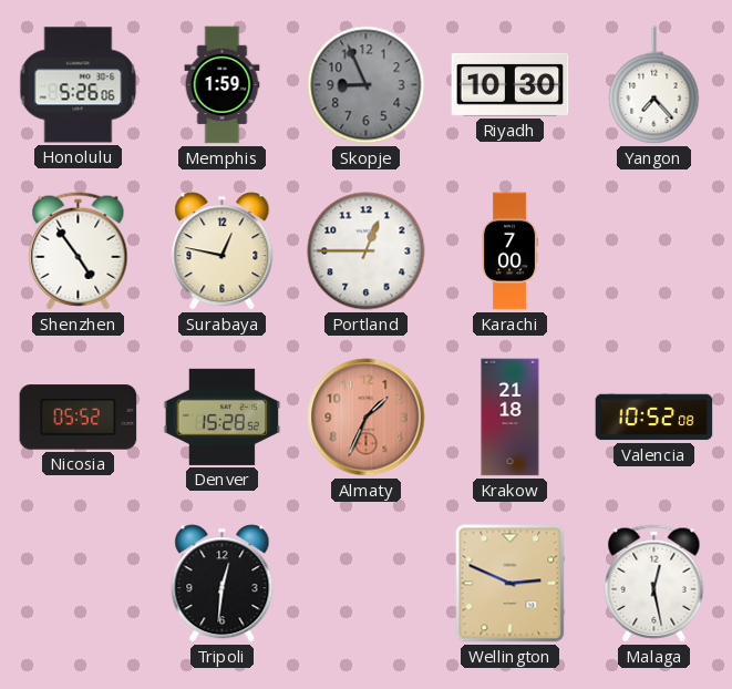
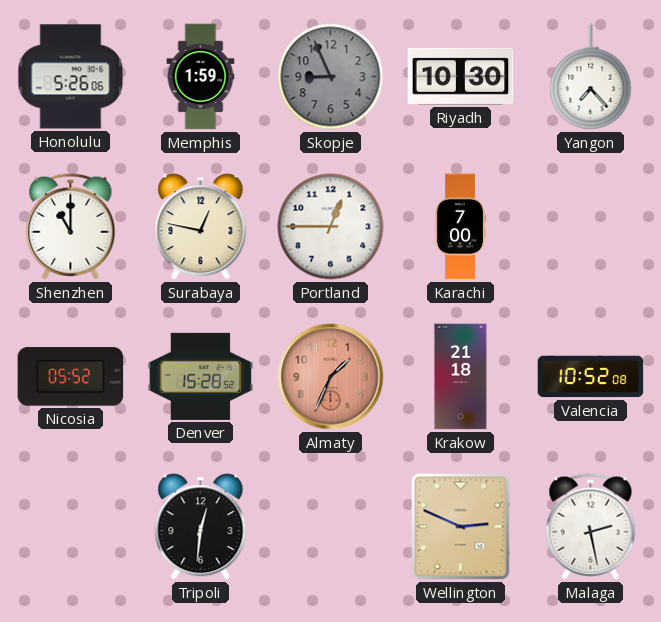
Shenzhen: 4:54 -> 11:00
Malaga: 12:28 -> 2:28
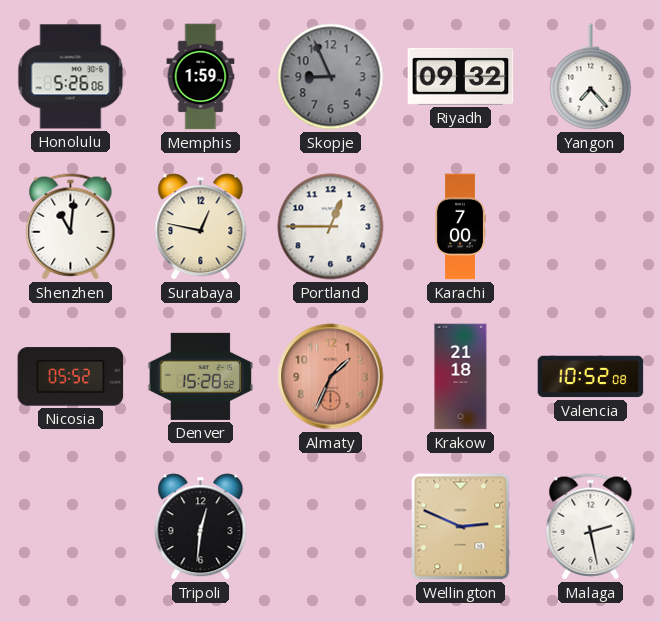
Riyadh: 10:30 -> 09:32
Shenzhen: 11:00 -> 11:01
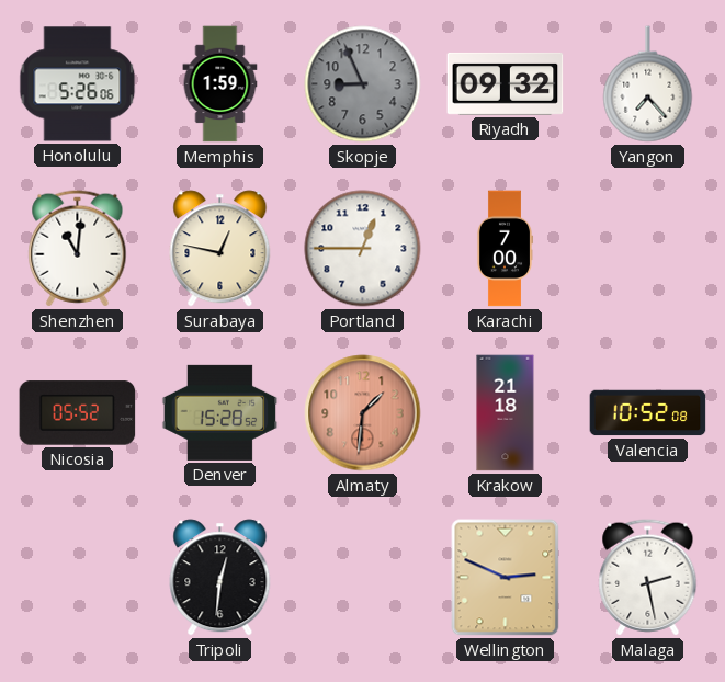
Almaty: 1:34 -> 1:31
